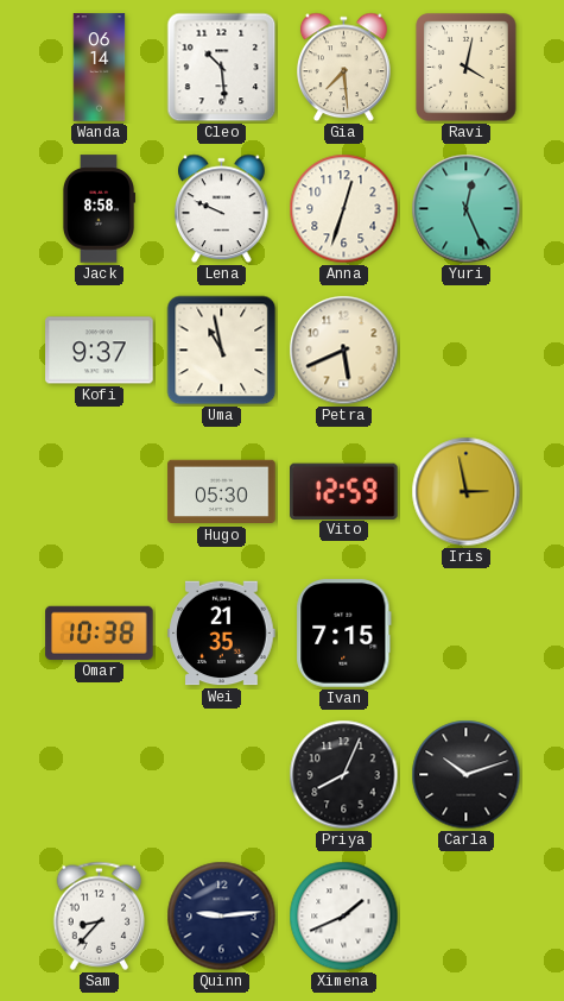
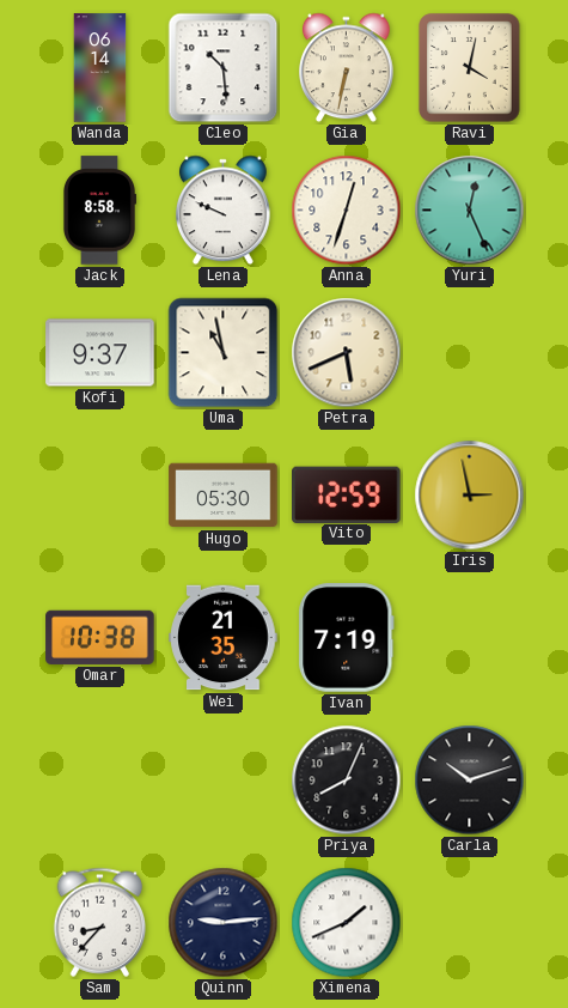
Gia: 7:29 -> 6:32
Ivan: 7:15 -> 7:19
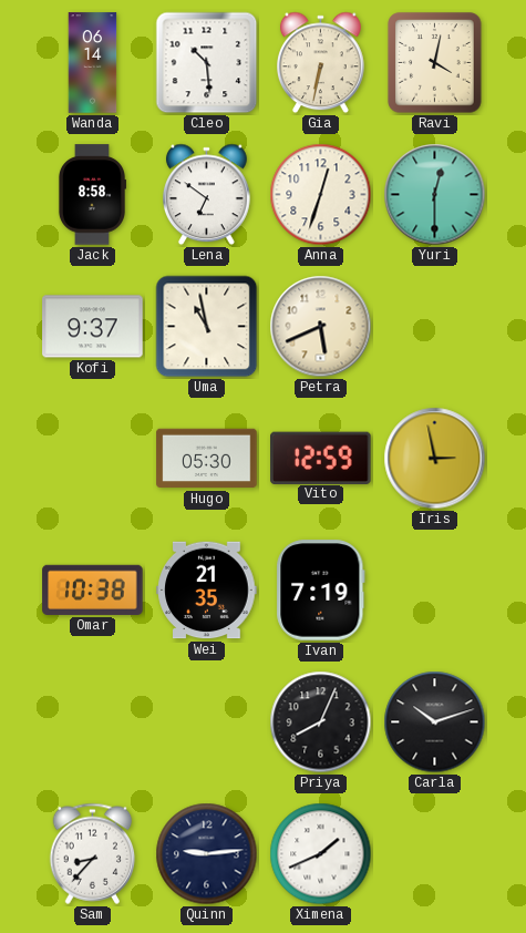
Lena: 9:49 -> 6:51
Yuri: 12:26 -> 12:30
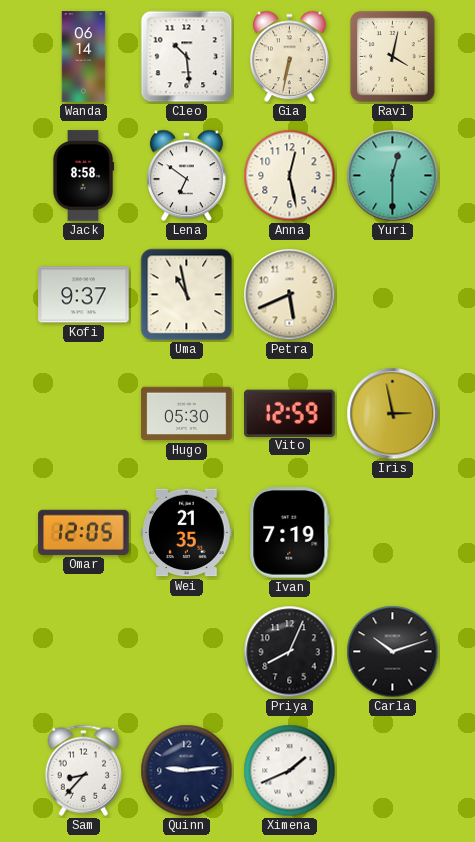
Anna: 12:33 -> 12:28
Omar: 10:38 -> 12:05
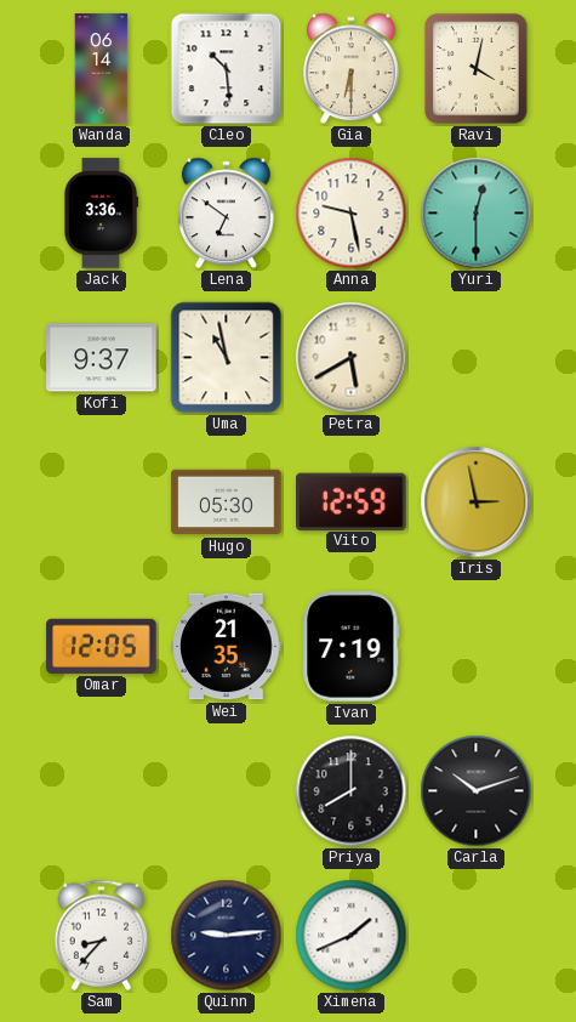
Gia: 6:32 -> 6:30
Jack: 8:58 -> 3:36
Anna: 12:28 -> 9:28
Petra: 5:41 -> 5:40
Priya: 8:04 -> 8:00
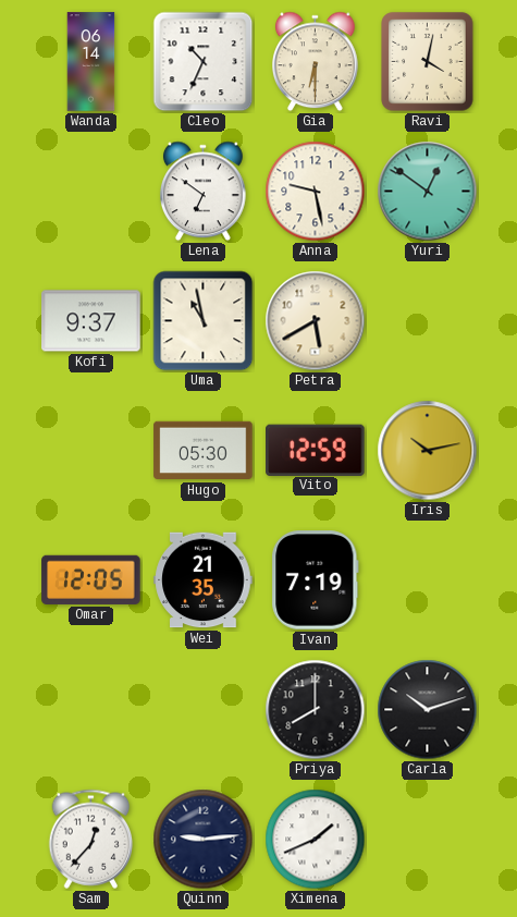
Cleo: 10:29 -> 10:34
Jack: 3:36 -> none
Yuri: 12:30 -> 12:51
Iris: 2:58 -> 10:13
Sam: 8:37 -> 12:37
